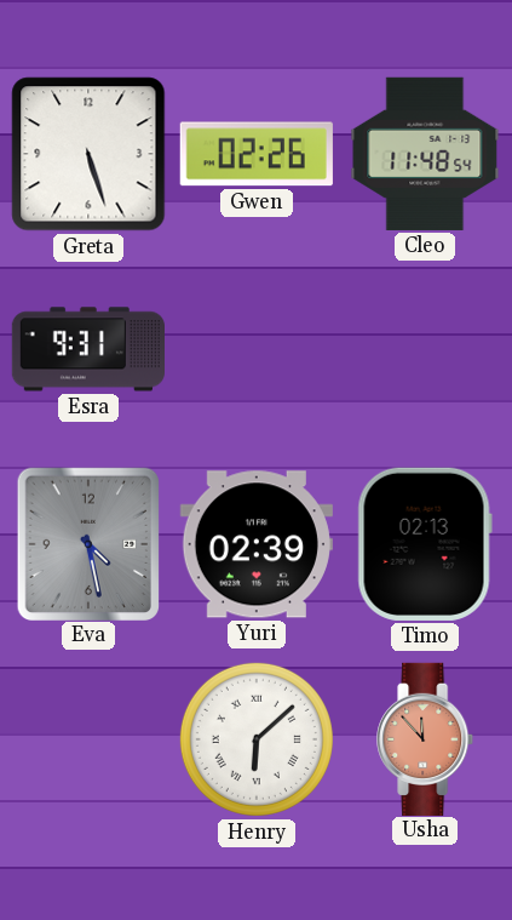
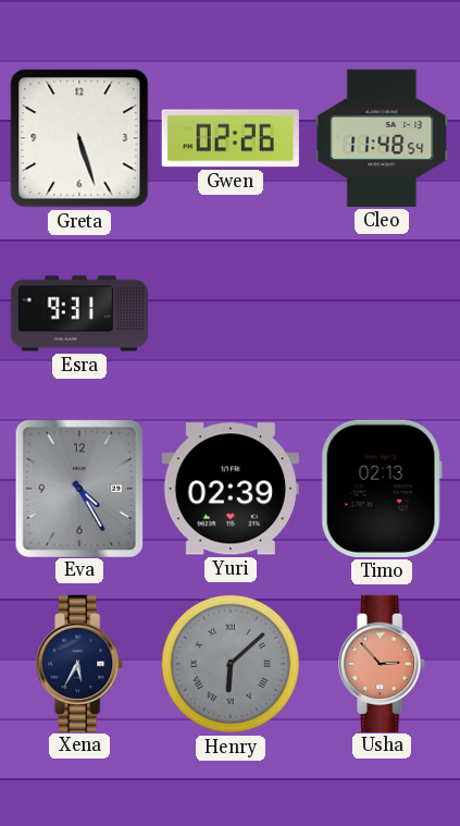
Eva: 4:28 -> 4:25
Xena: none -> 5:35
Henry dial: white -> grey
Usha: 11:53 -> 2:53
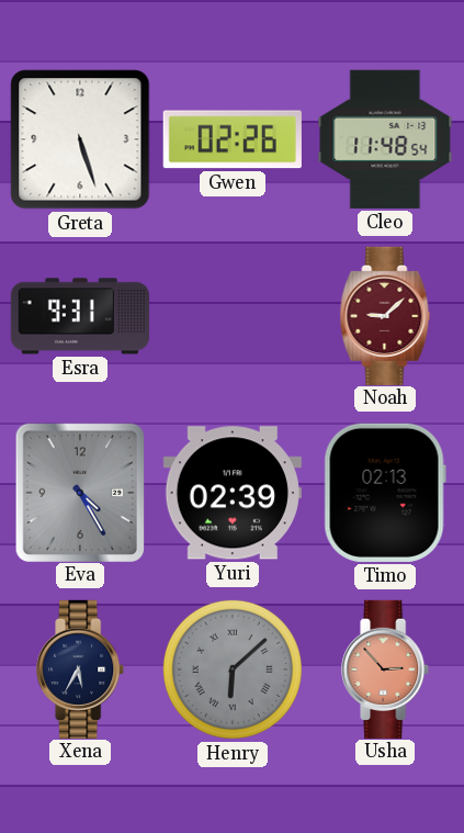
Noah: none -> 9:08
